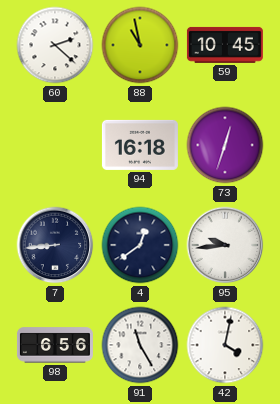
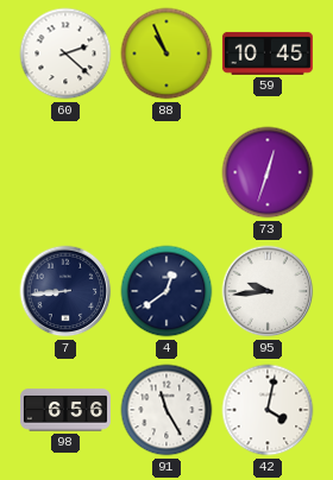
88: 10:58 -> 10:56
94: 16:18 -> none
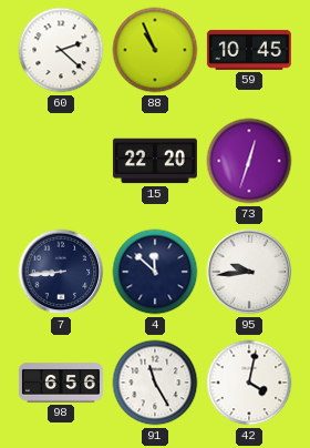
15: none -> 22:20
4: 12:39 -> 11:52
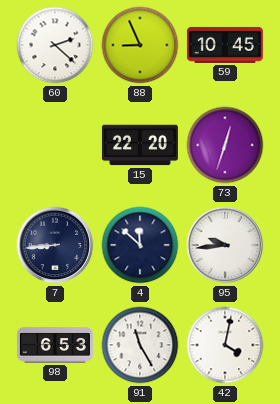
88: 10:56 -> 8:56
98: 6:56 -> 6:53
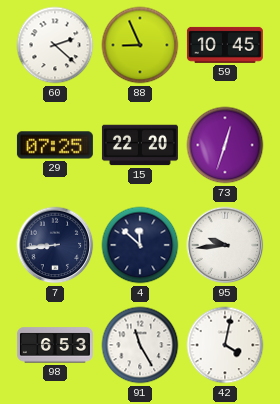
29: none -> 07:25
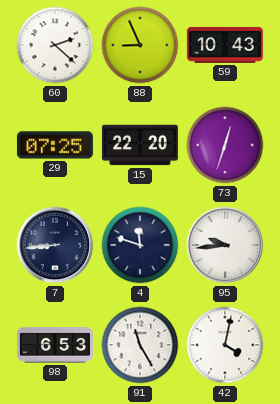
59: 10:45 -> 10:43
4: 11:52 -> 11:48
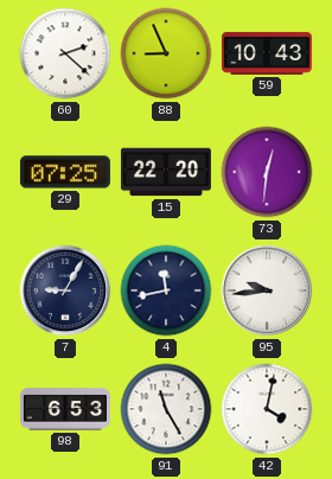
73: 12:33 -> 12:31
7: 8:44 -> 9:05
4: 11:48 -> 11:43
